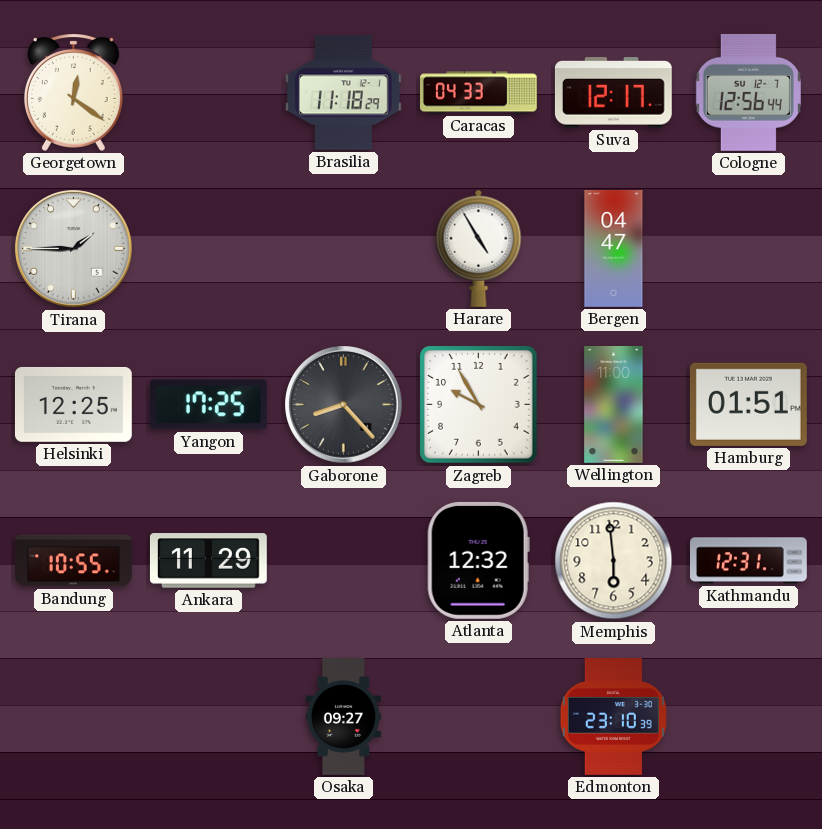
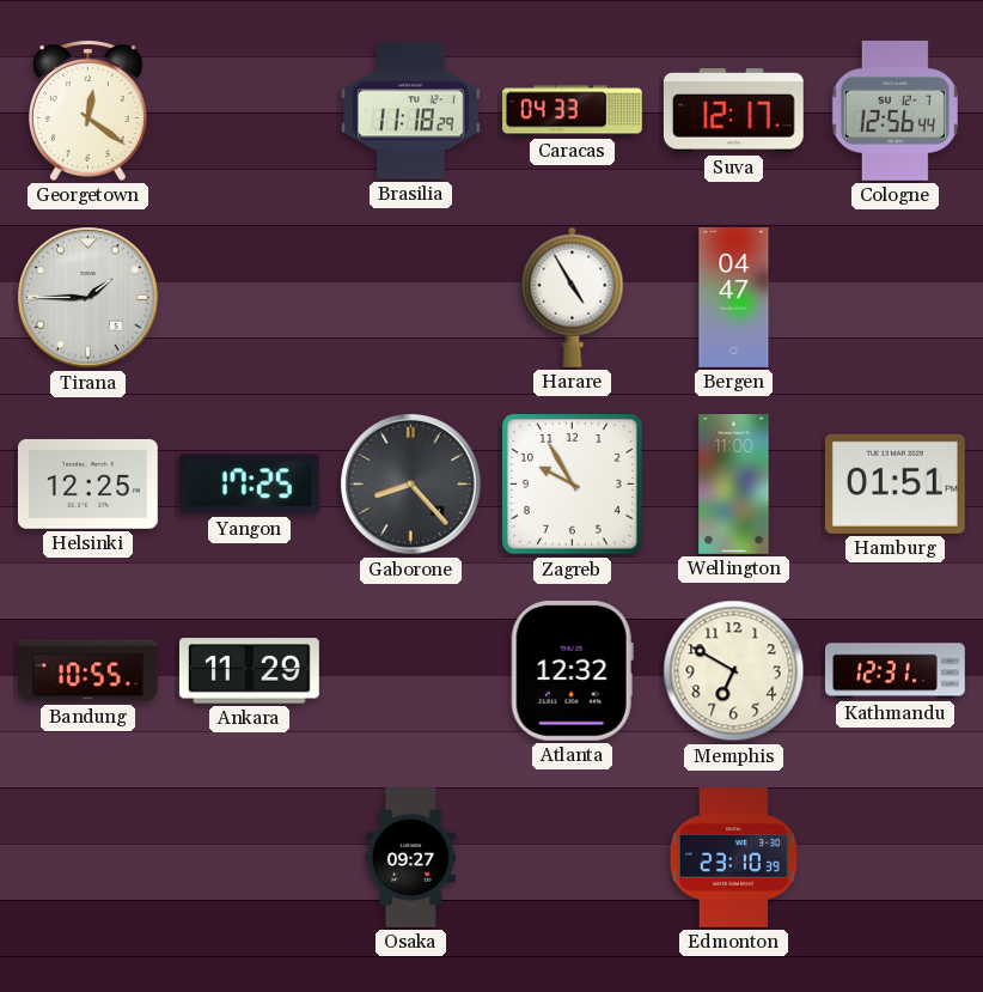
Memphis: 5:59 -> 6:50
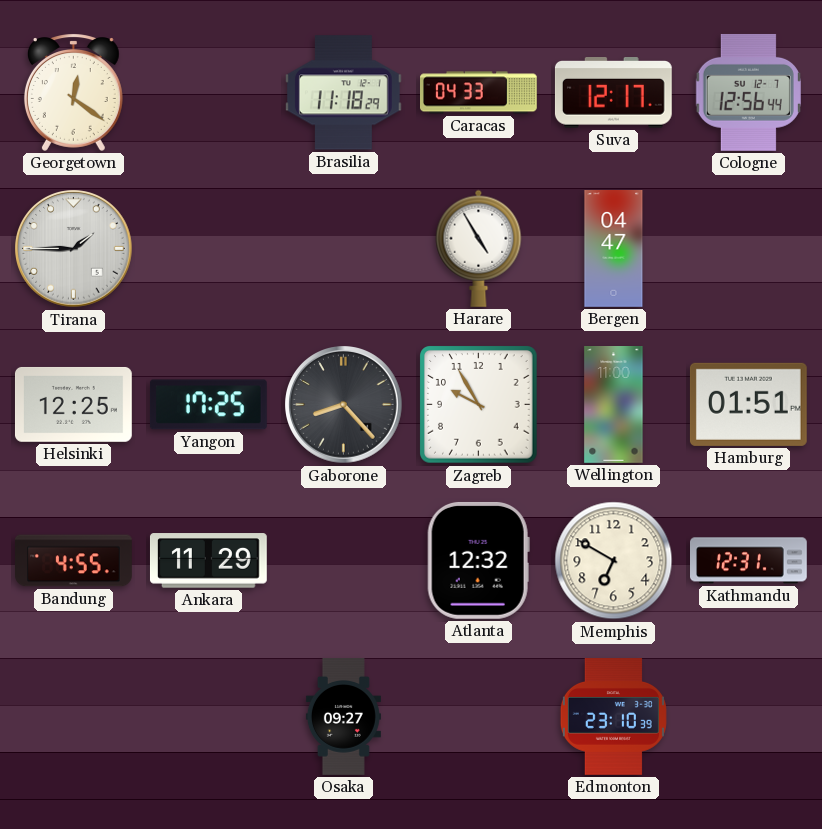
Bandung: 10:55 -> 4:55
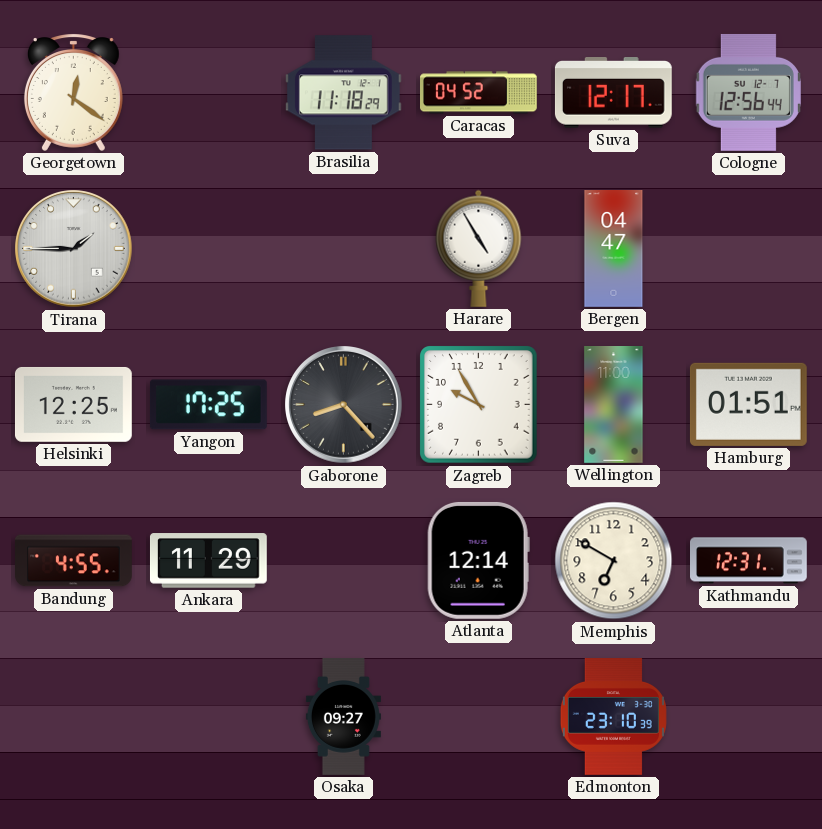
Caracas: 04:33 -> 04:52
Atlanta: 12:32 -> 12:14
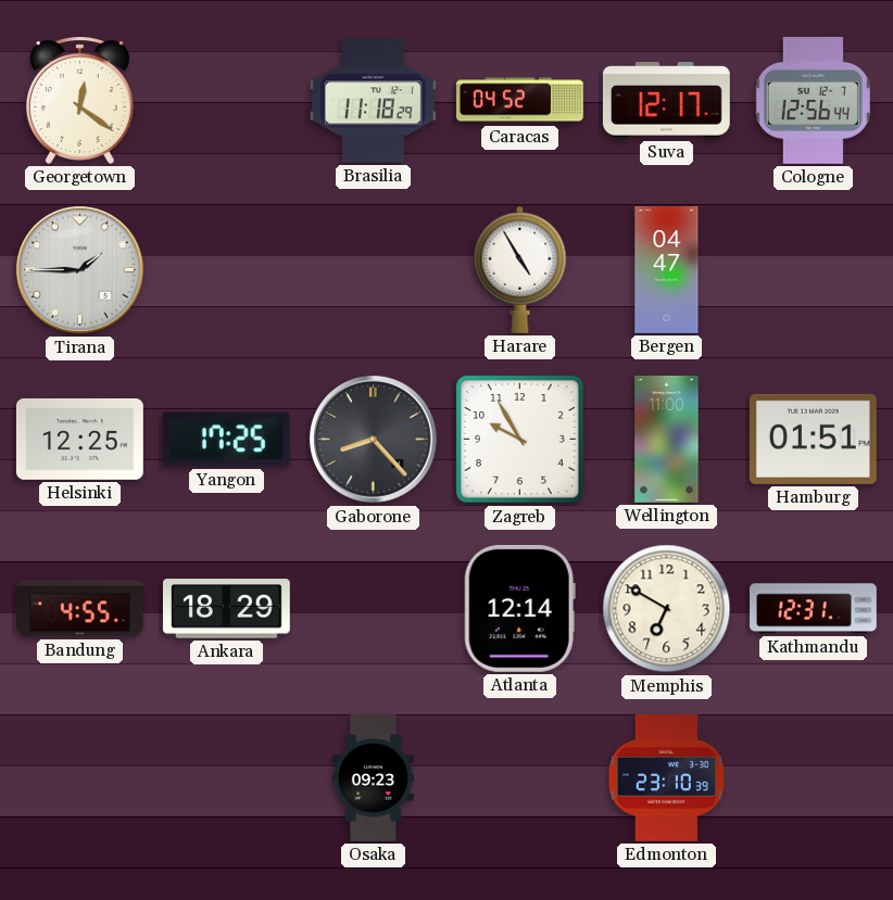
Ankara: 11:29 -> 18:29
Osaka: 09:27 -> 09:23
